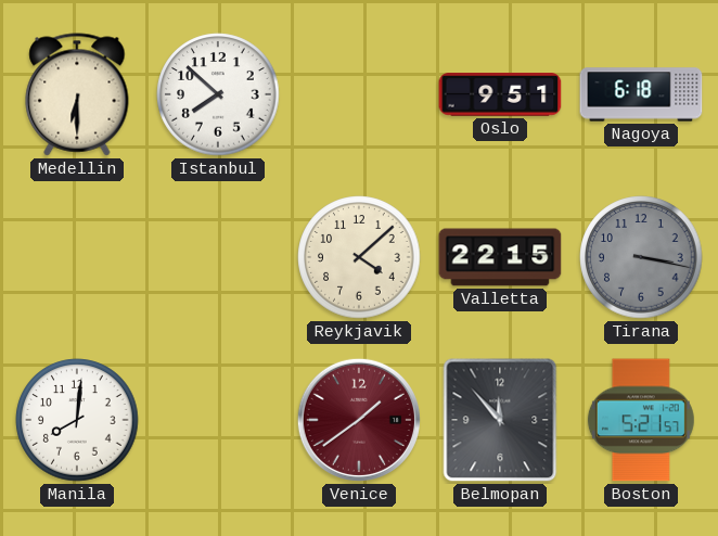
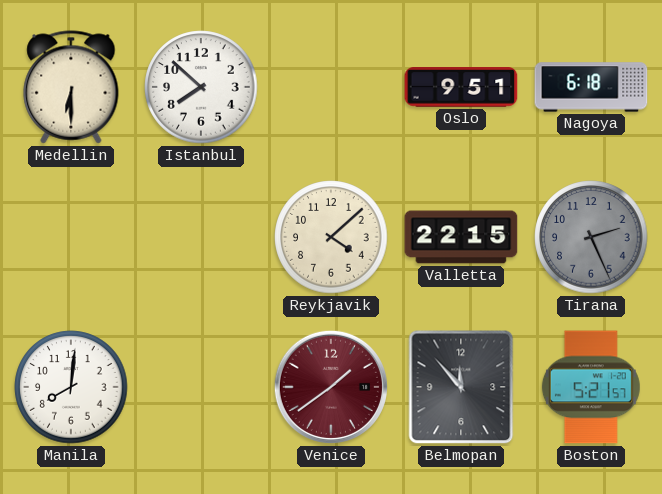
Tirana: 3:17 -> 2:26
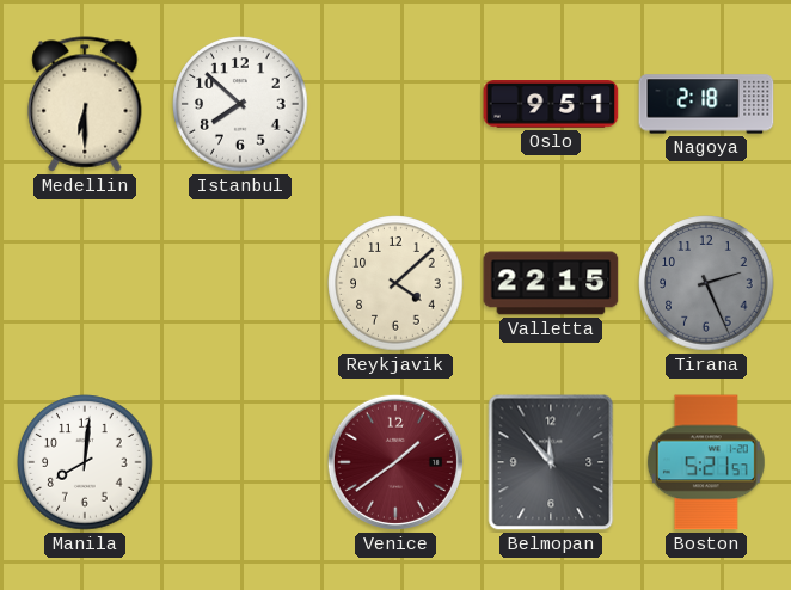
Nagoya: 6:18 -> 2:18
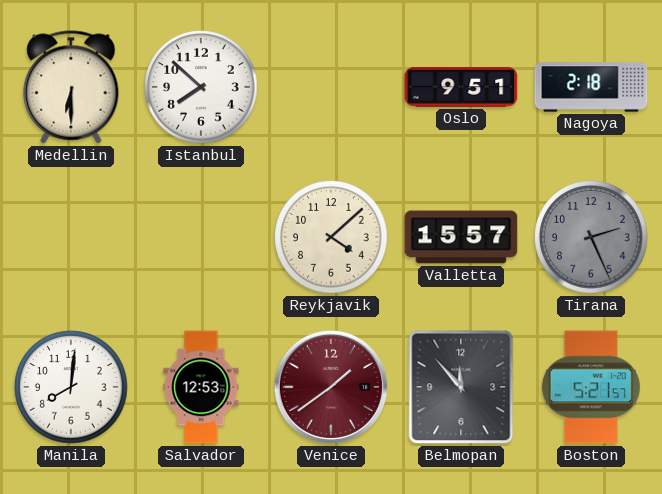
Valletta: 22:15 -> 15:57
Salvador: none -> 12:53
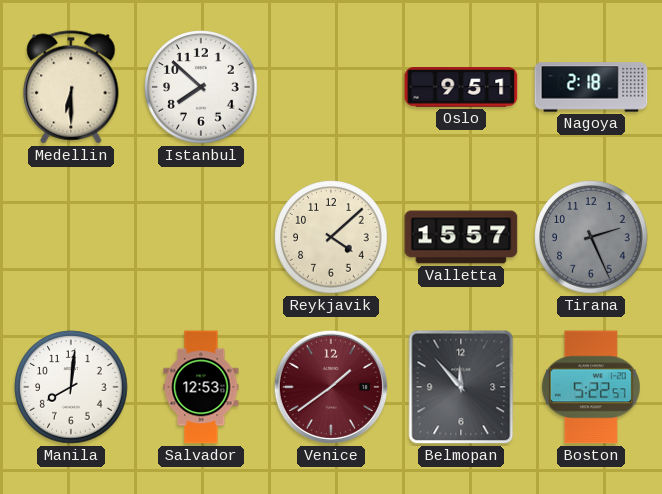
Boston: 5:21 -> 5:22
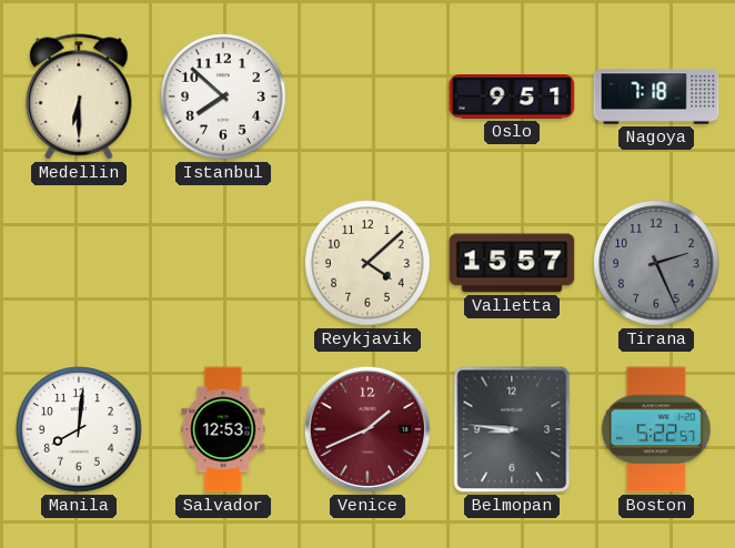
Nagoya: 2:18 -> 7:18
Venice: 1:39 -> 1:41
Belmopan: 11:53 -> 8:46
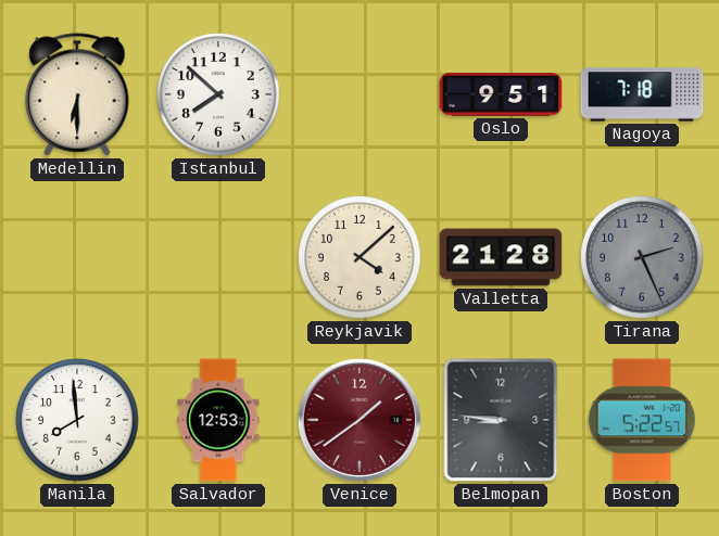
Valletta: 15:57 -> 21:28
Manila: 8:01 -> 7:59
Venice: 1:41 -> 1:39
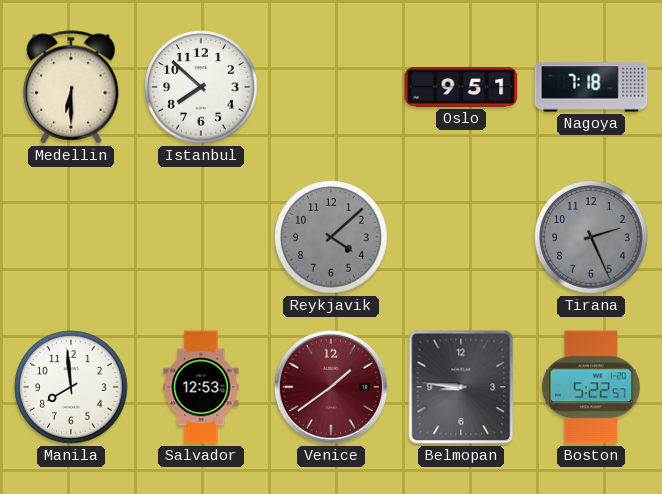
Reykjavik dial: cream -> grey
Valletta: 21:28 -> none
